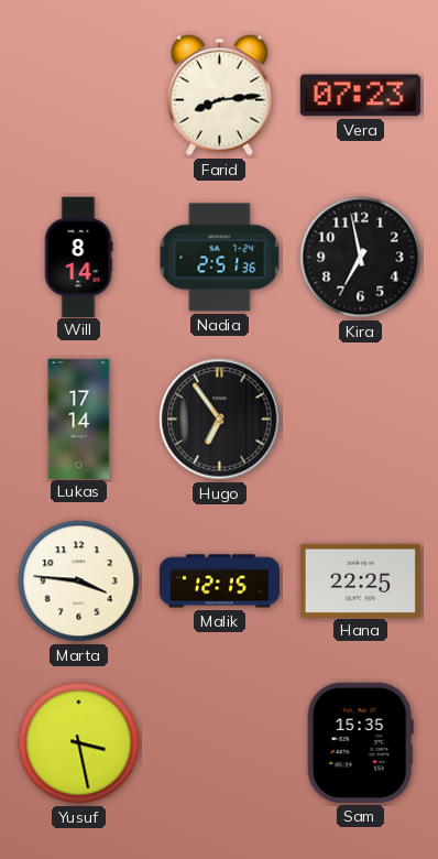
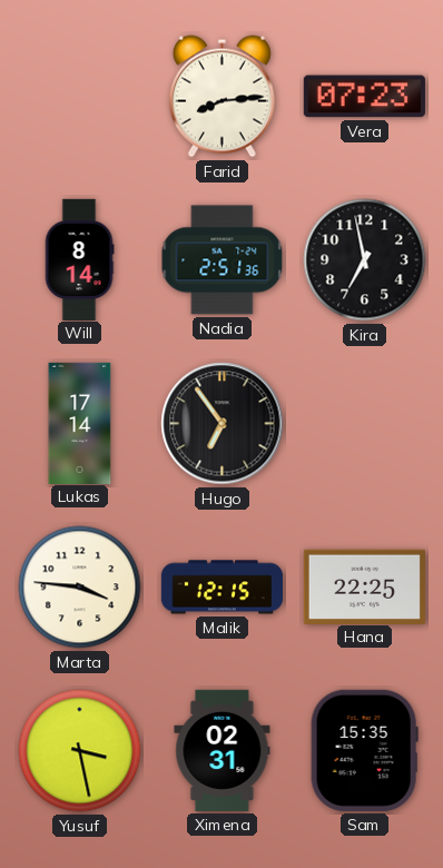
Ximena: none -> 02:31
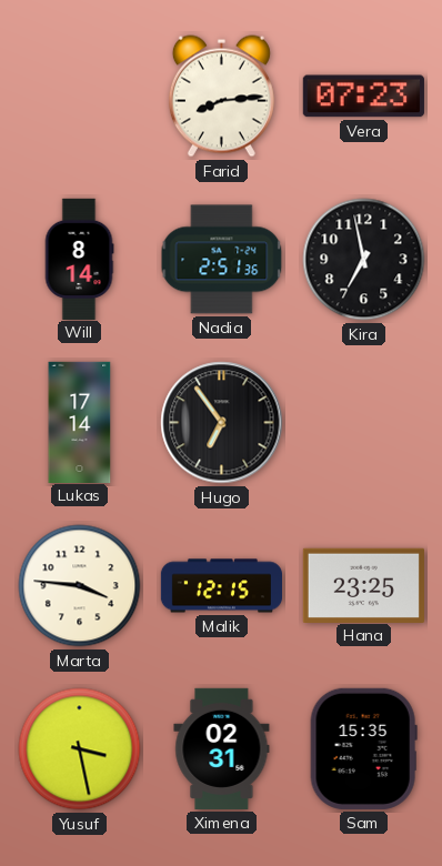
Hana: 22:25 -> 23:25
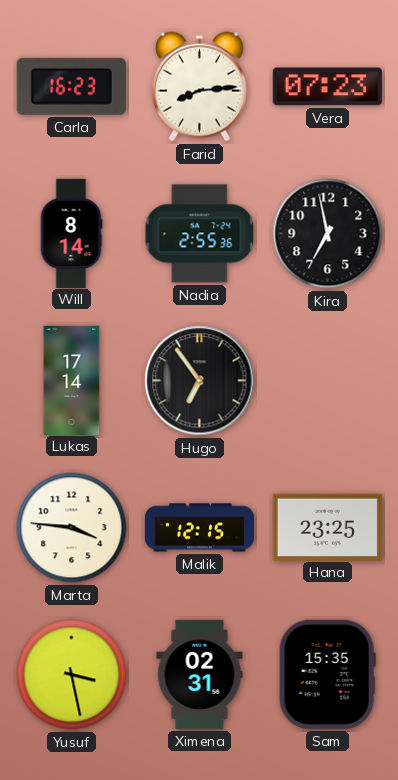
Carla: none -> 16:23
Nadia: 2:51 -> 2:55
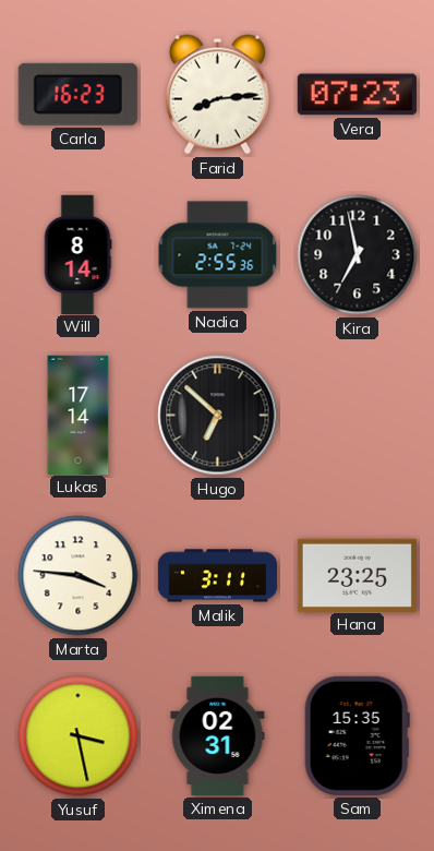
Hugo: 6:54 -> 6:52
Malik: 12:15 -> 3:11
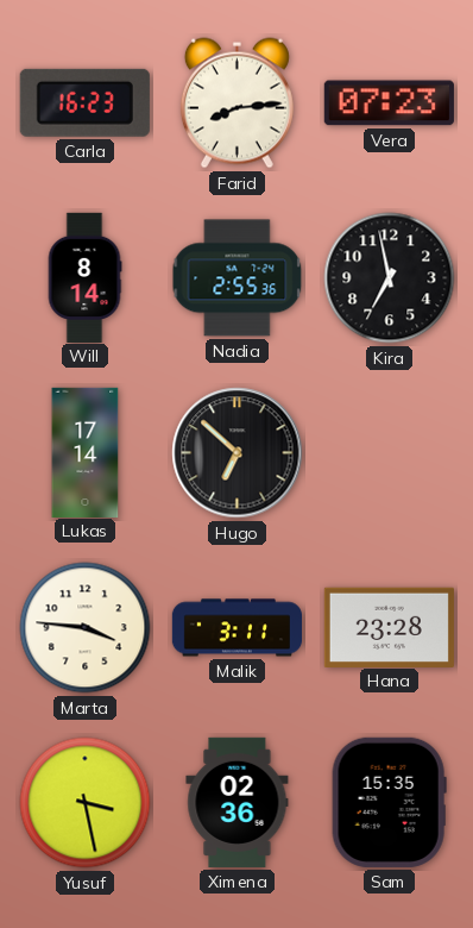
Hana: 23:25 -> 23:28
Ximena: 02:31 -> 02:36
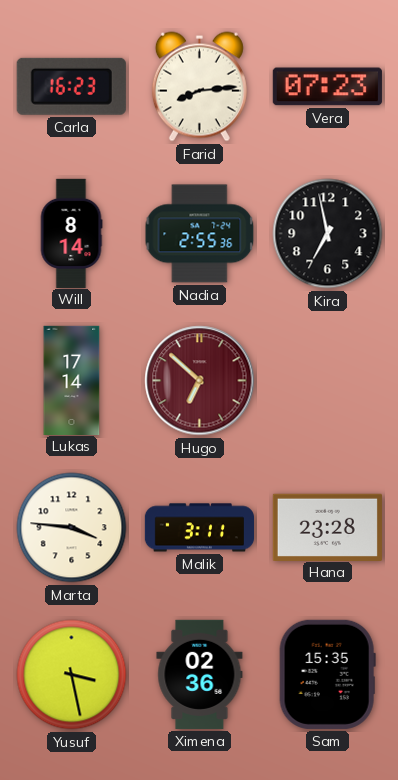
Hugo dial: black -> burgundy
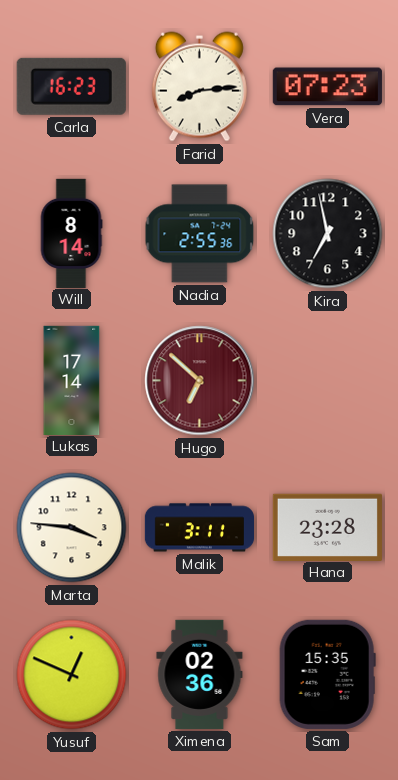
Yusuf: 3:28 -> 12:49
